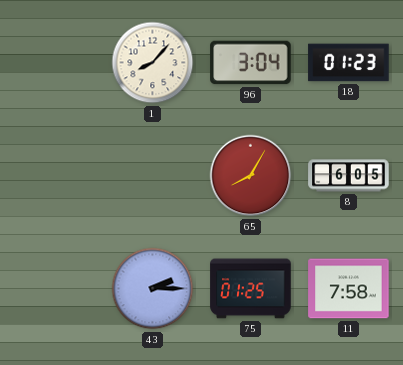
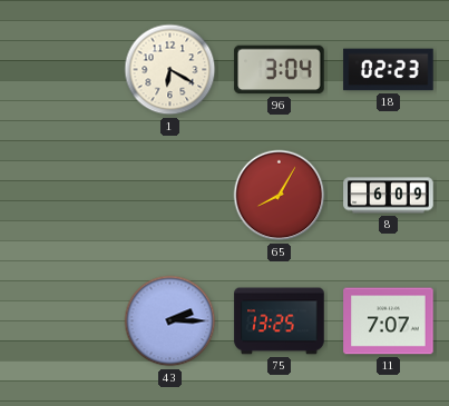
1: 8:07 -> 6:20
18: 01:23 -> 02:23
8: 6:05 -> 6:09
75: 01:25 -> 13:25
11: 7:58 -> 7:07
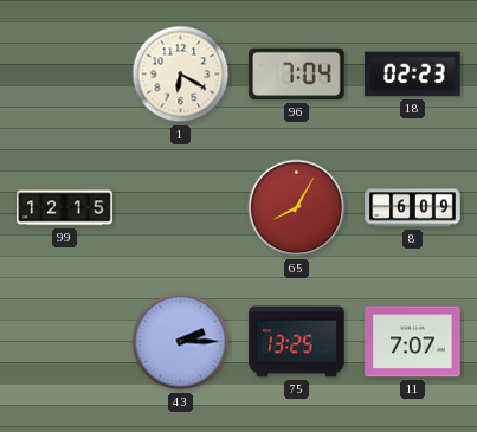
96: 3:04 -> 7:04
99: none -> 12:15
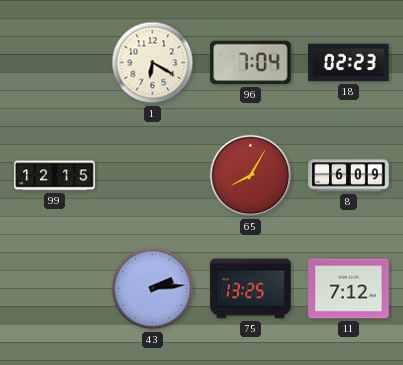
43: 2:15 -> 2:14
11: 7:07 -> 7:12
